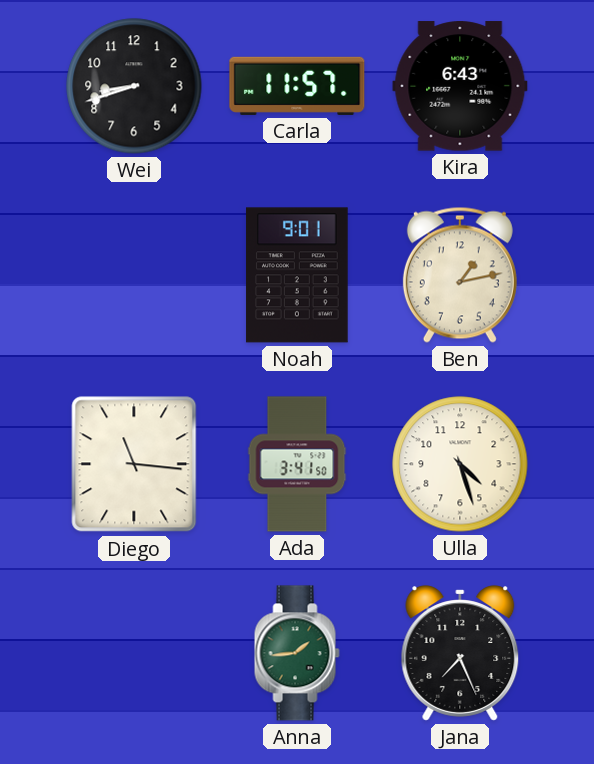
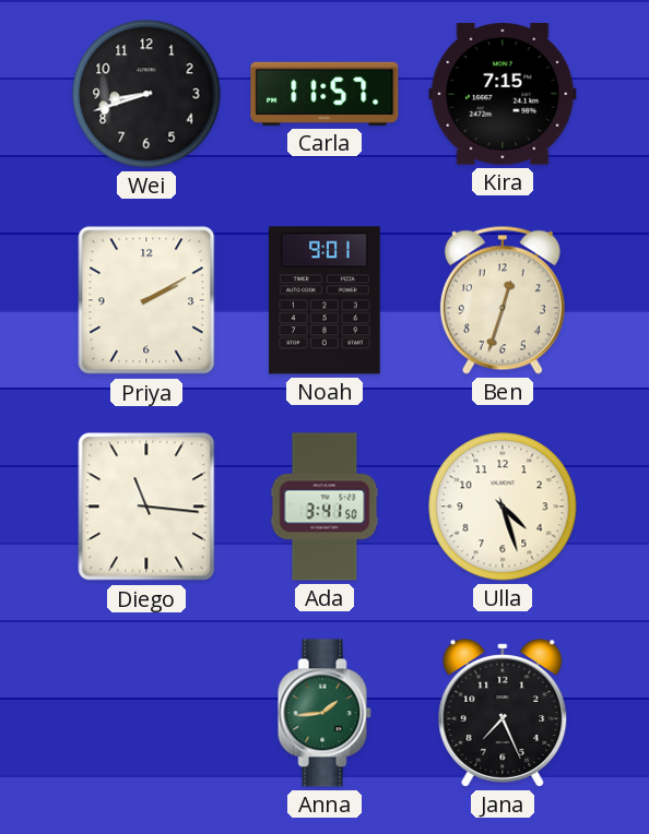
Kira: 6:43 -> 7:15
Priya: none -> 2:10
Ben: 1:13 -> 12:33
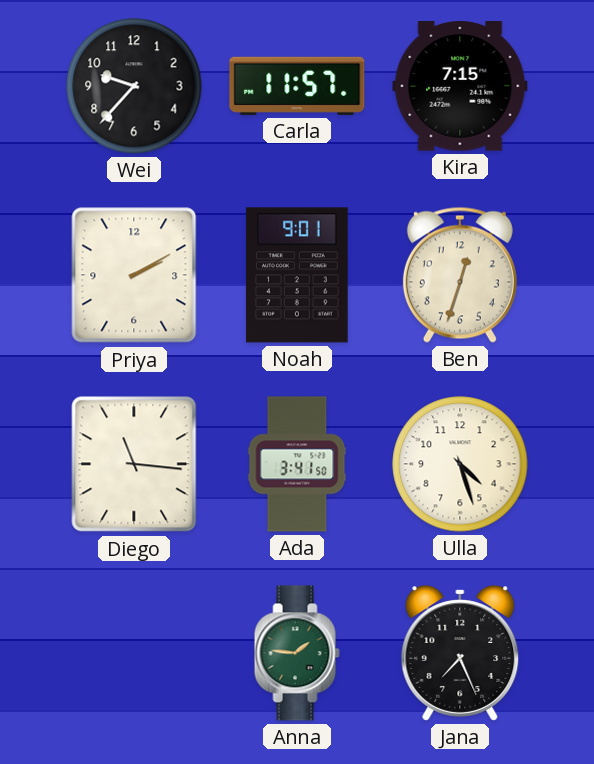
Wei: 8:42 -> 9:37
Anna: 1:44 -> 1:46
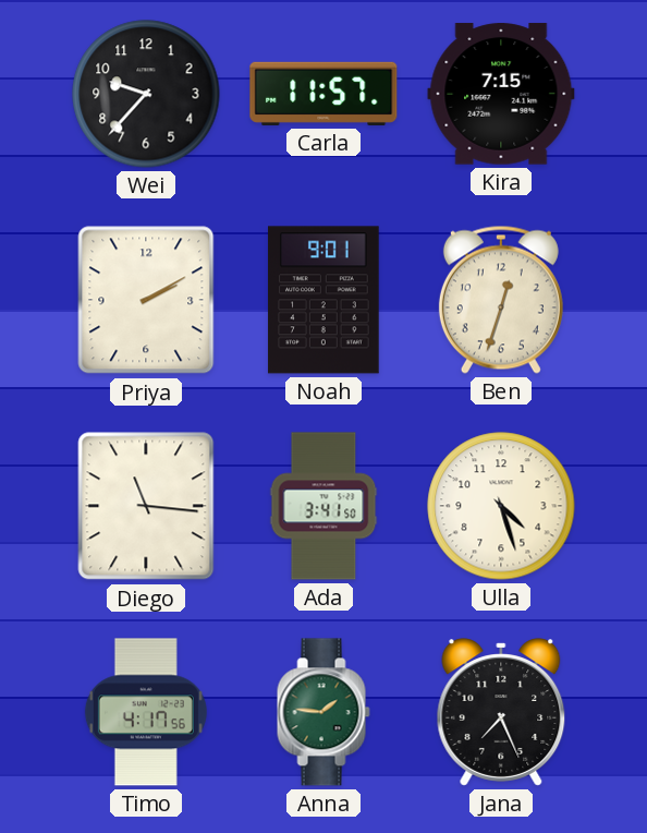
Timo: none -> 4:17
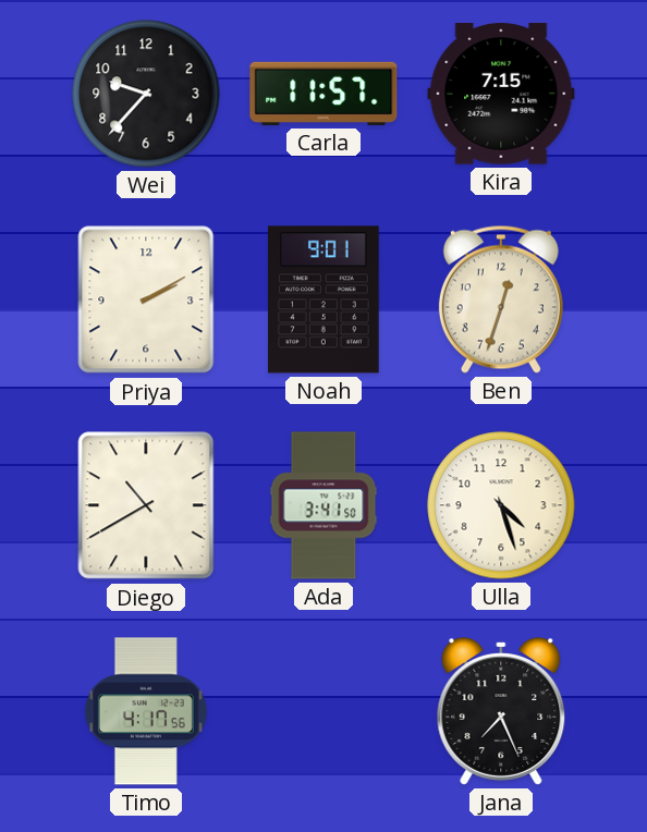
Diego: 11:16 -> 10:40
Anna: 1:46 -> none
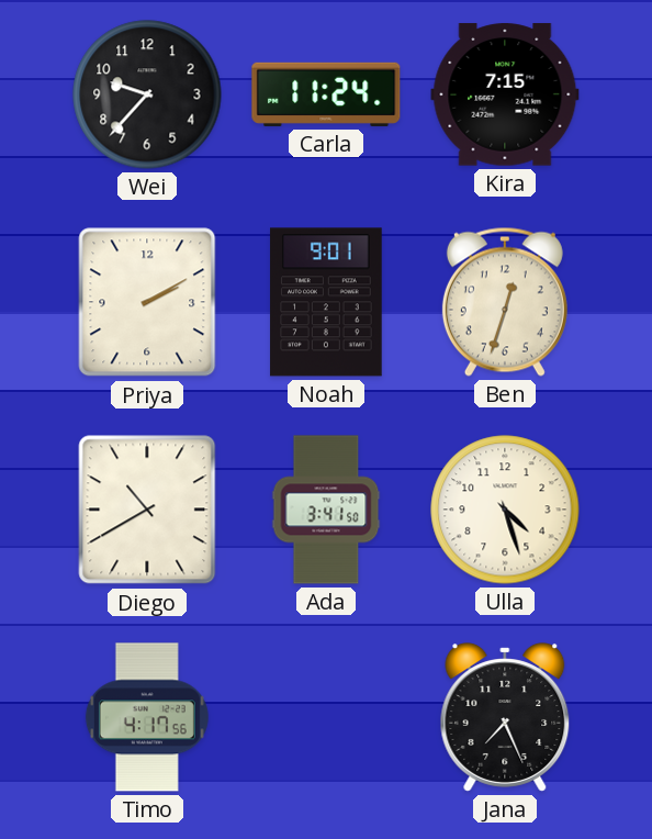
Carla: 11:57 -> 11:24
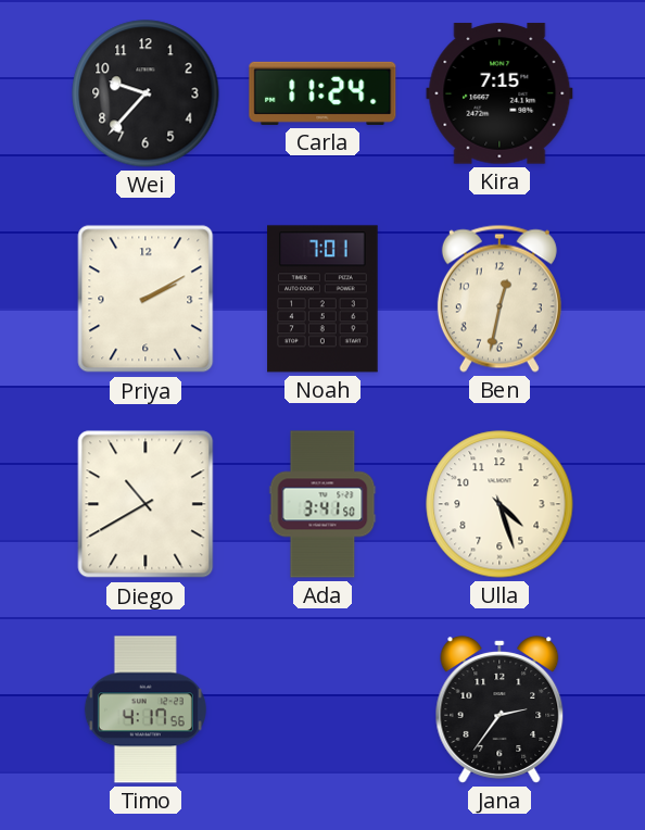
Noah: 9:01 -> 7:01
Ben: 12:33 -> 12:32
Jana: 7:26 -> 2:36
